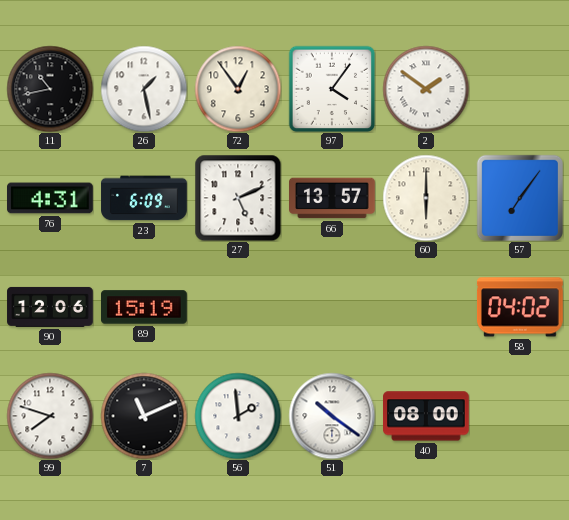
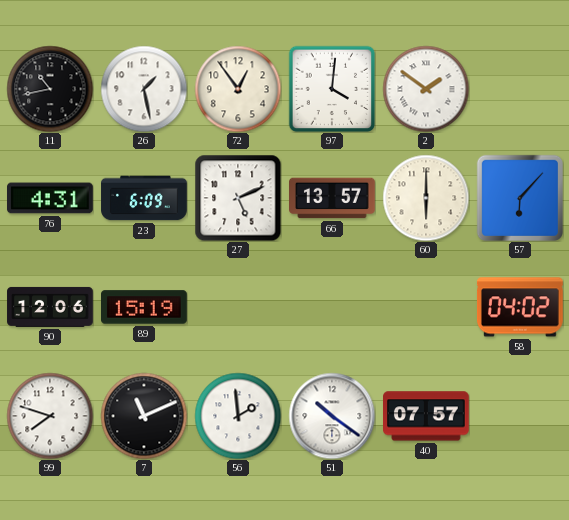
97: 4:06 -> 4:01
57: 7:06 -> 6:07
40: 08:00 -> 07:57
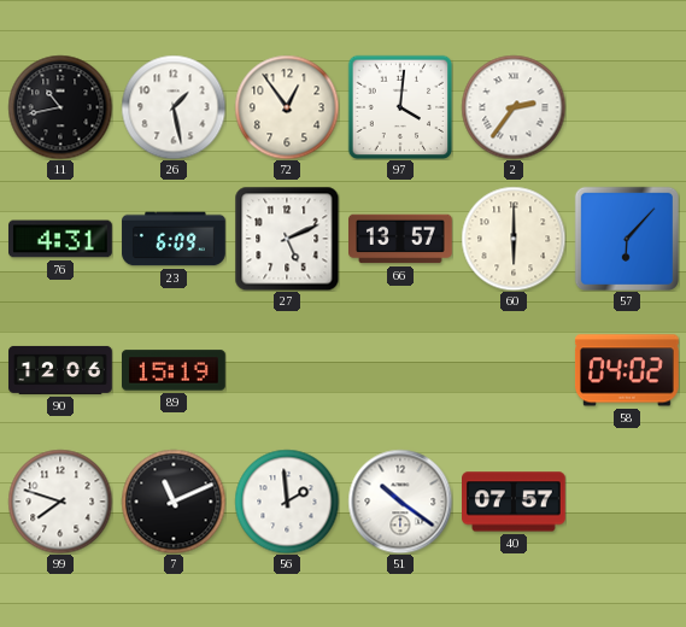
2: 1:51 -> 2:36
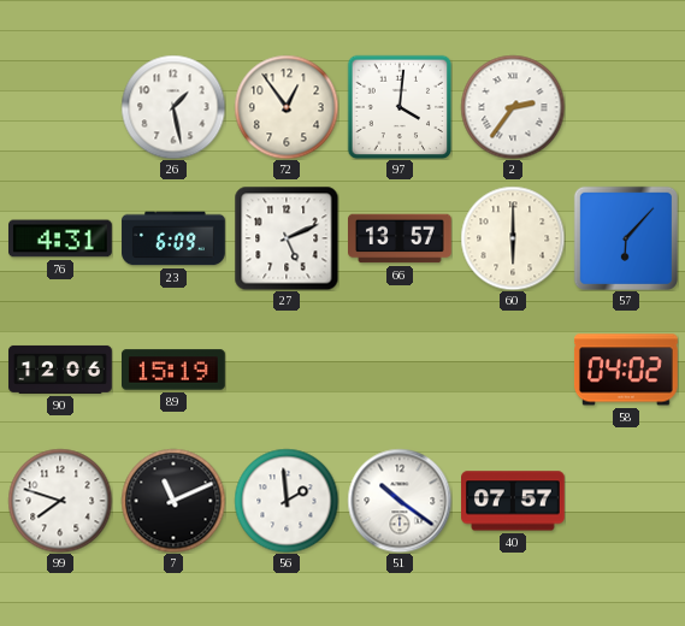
11: 10:43 -> none
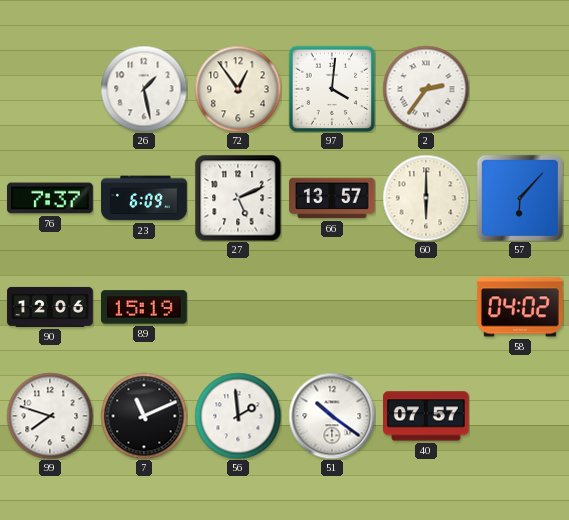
76: 4:31 -> 7:37
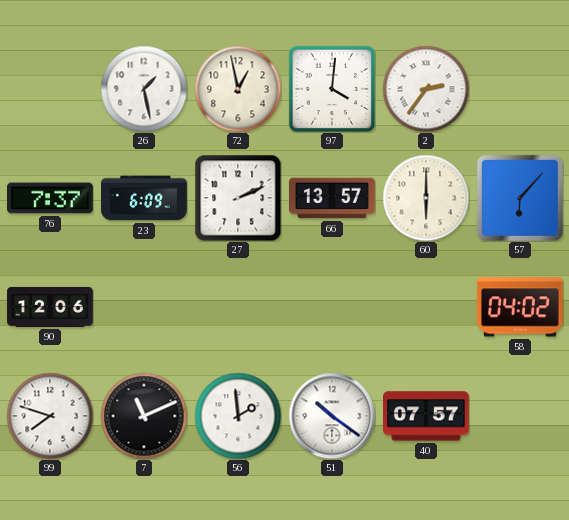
72: 12:54 -> 12:58
27: 5:11 -> 2:11
89: 15:19 -> none
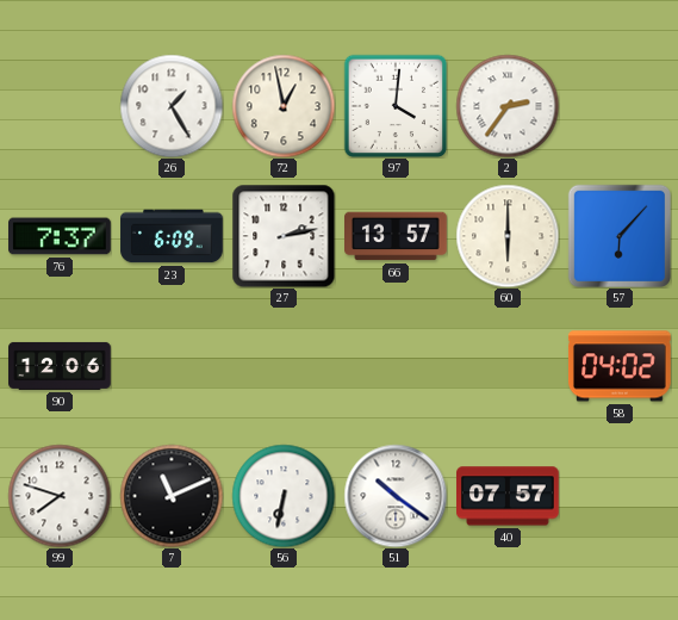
26: 1:28 -> 1:25
27: 2:11 -> 2:13
56: 1:59 -> 6:32
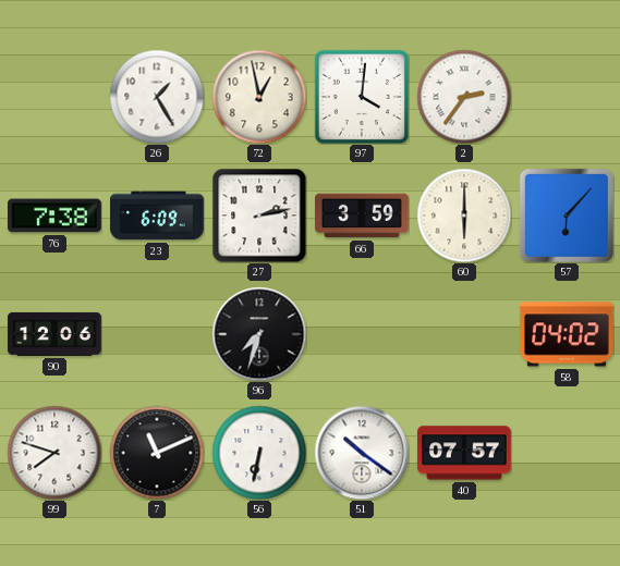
76: 7:37 -> 7:38
66: 13:57 -> 3:59
96: none -> 7:33
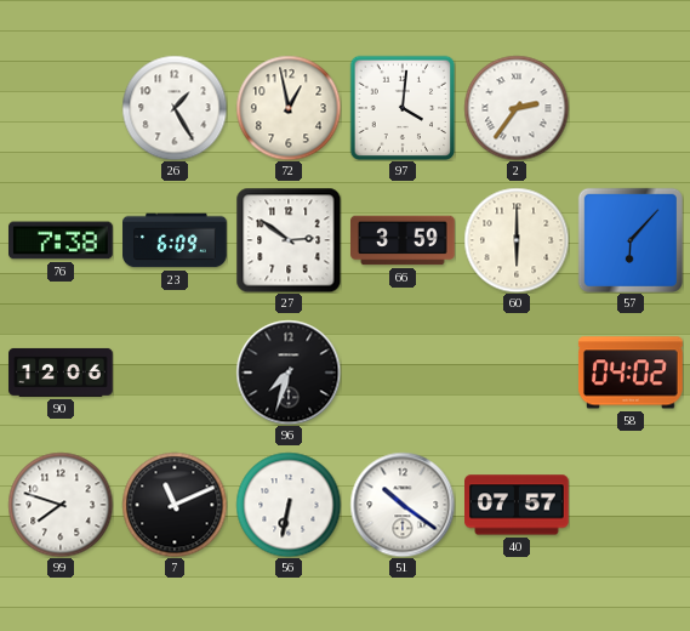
27: 2:13 -> 2:51
